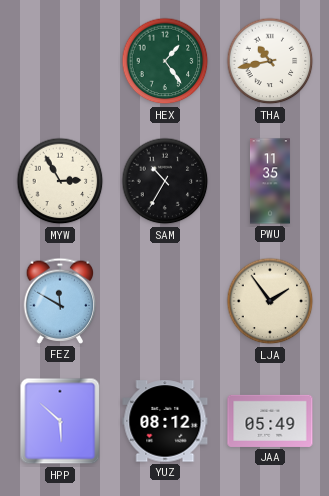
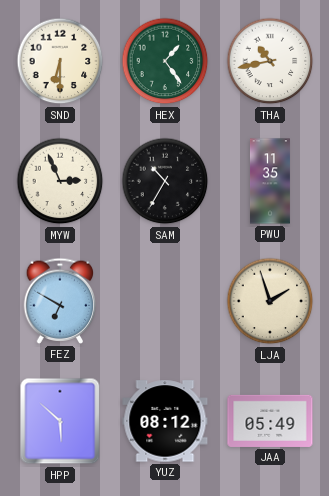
SND: none -> 6:30
MYW: 2:55 -> 2:56
FEZ: 11:50 -> 6:50
LJA: 1:54 -> 1:57
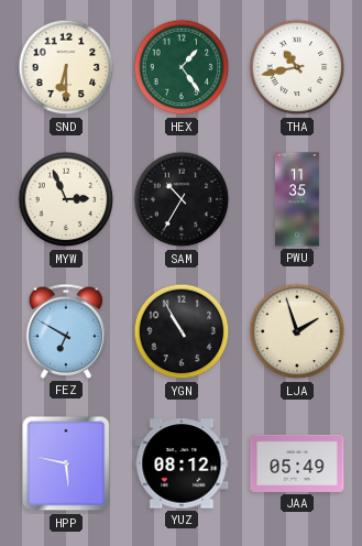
YGN: none -> 10:55
HPP: 5:52 -> 5:47
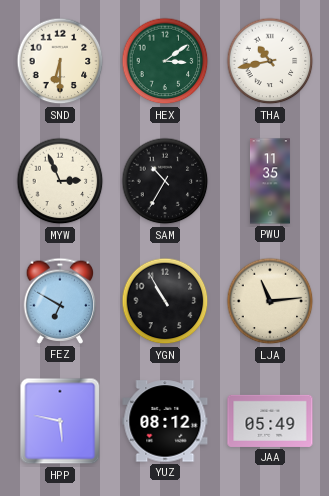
HEX: 1:24 -> 3:09
LJA: 1:57 -> 11:14
